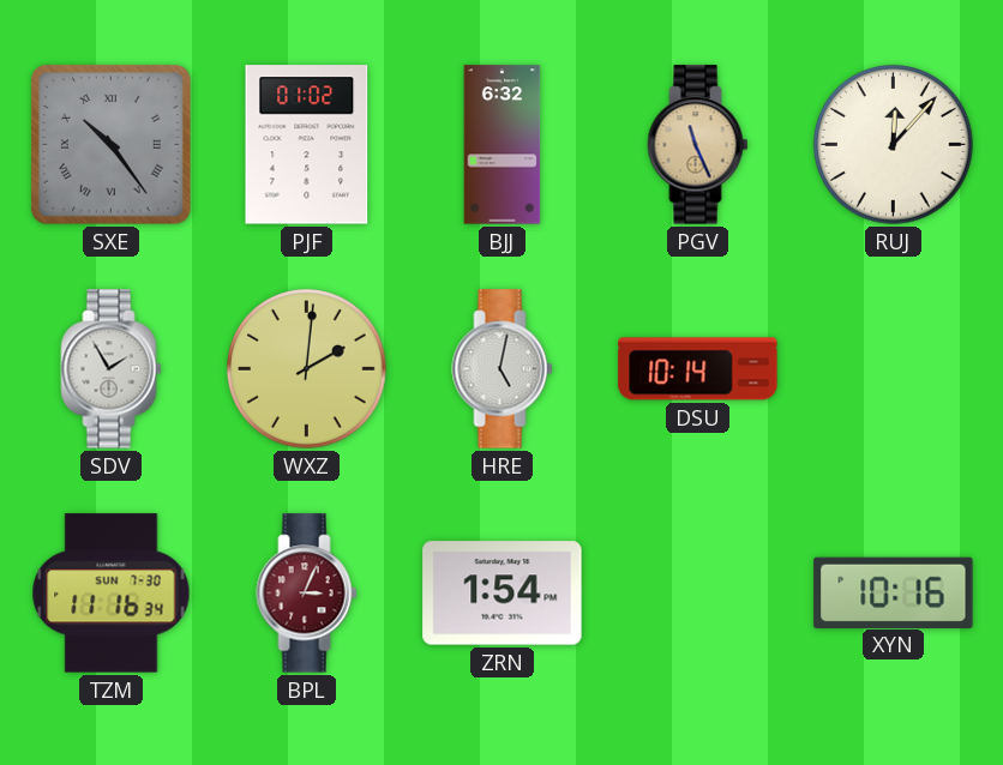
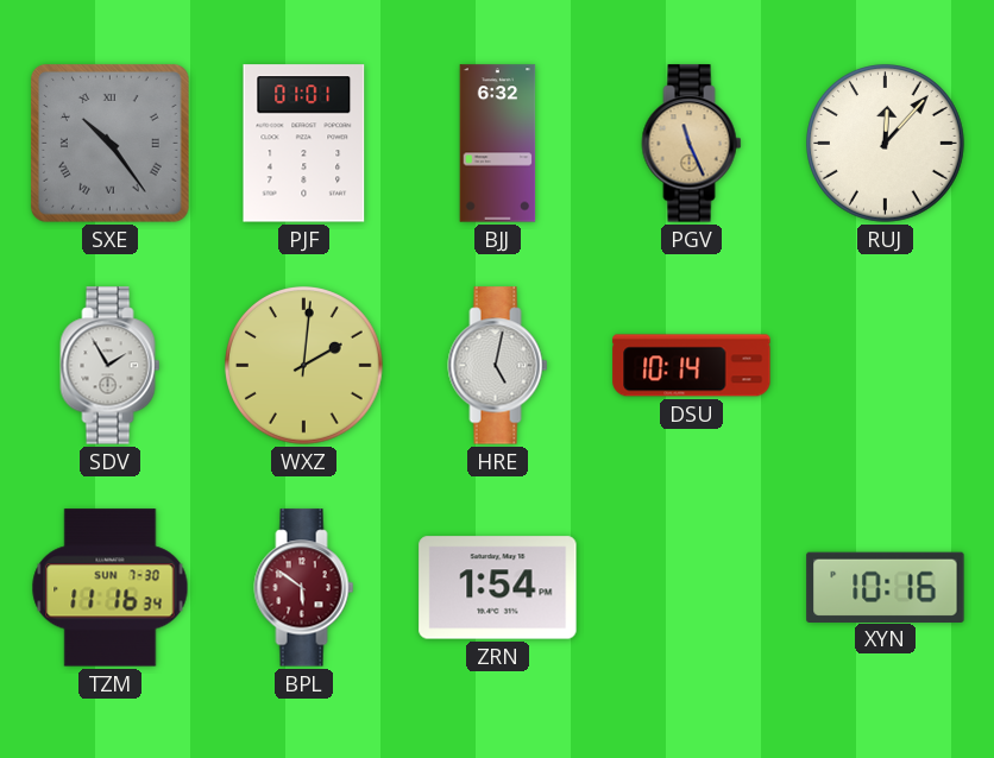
PJF: 01:02 -> 01:01
BPL: 3:04 -> 5:51
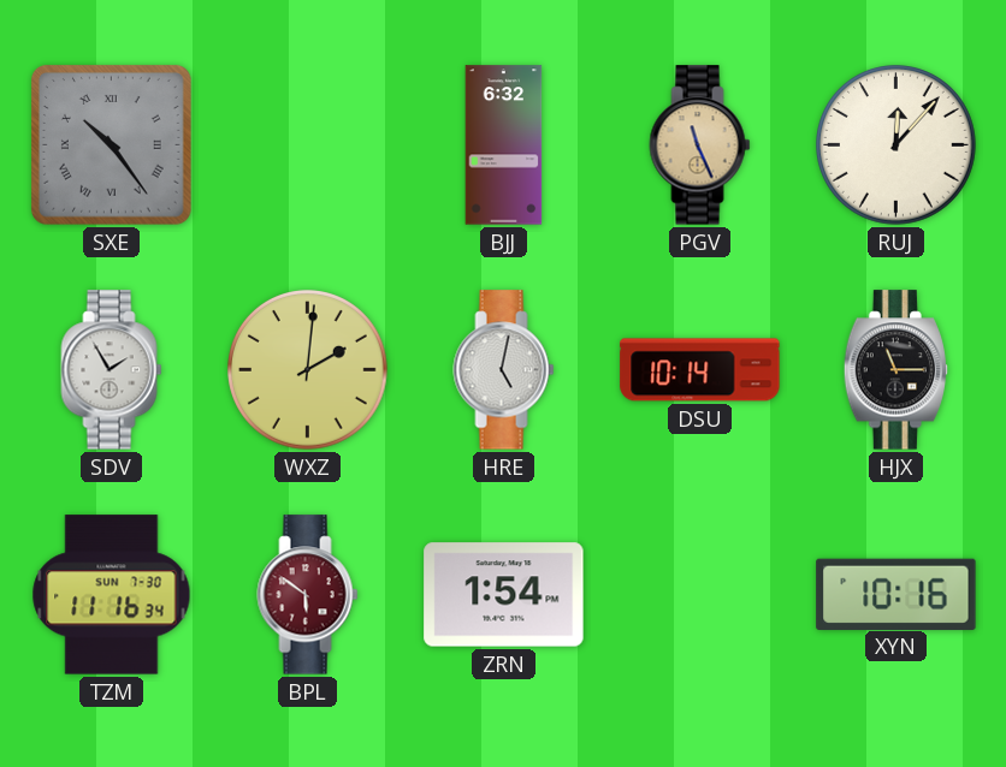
PJF: 01:01 -> none
HJX: none -> 11:15
